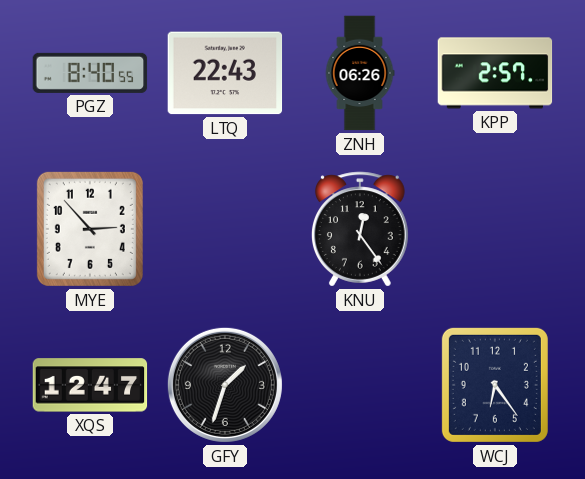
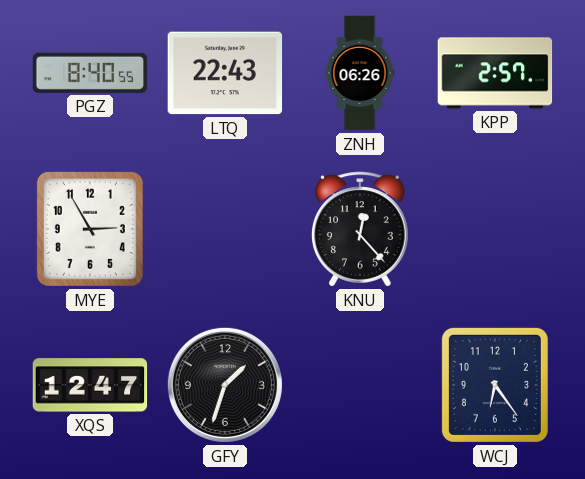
MYE: 2:53 -> 2:55
KNU: 12:24 -> 12:23
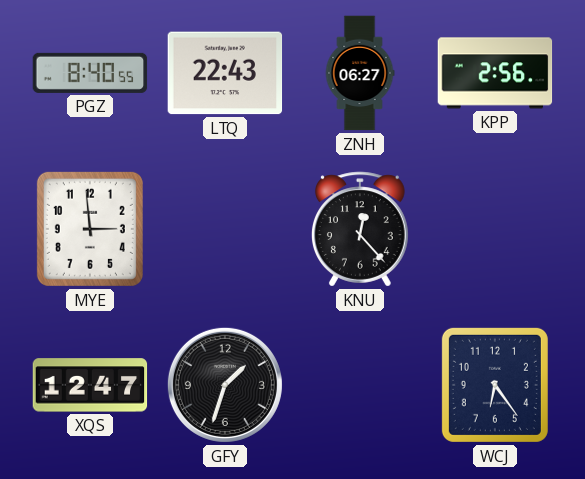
ZNH: 06:26 -> 06:27
KPP: 2:57 -> 2:56
MYE: 2:55 -> 2:59
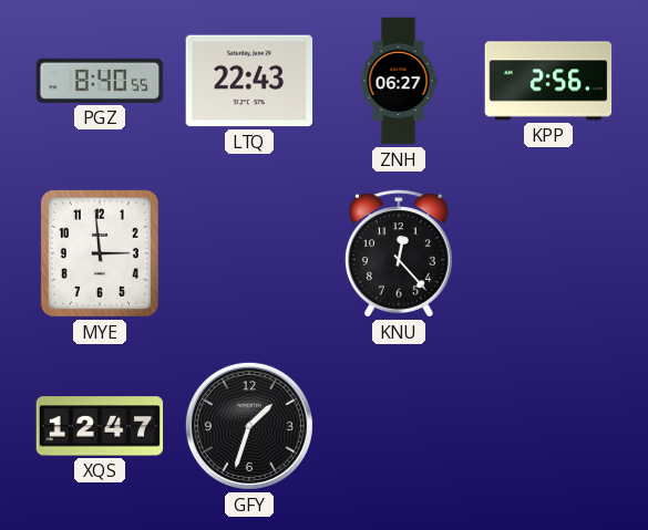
WCJ: 6:24 -> none
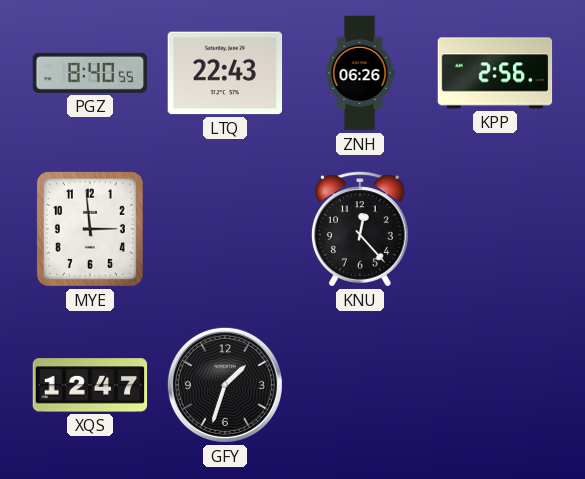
ZNH: 06:27 -> 06:26
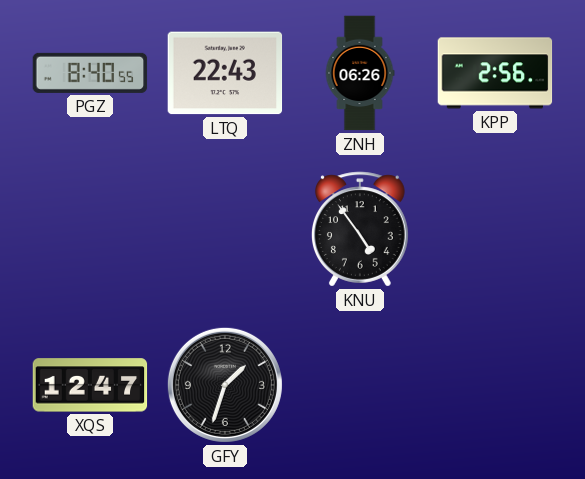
MYE: 2:59 -> none
KNU: 12:23 -> 4:54
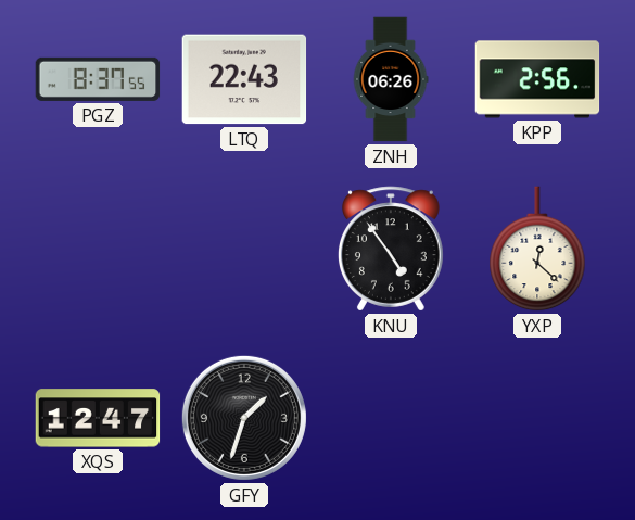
PGZ: 8:40 -> 8:37
YXP: none -> 12:22
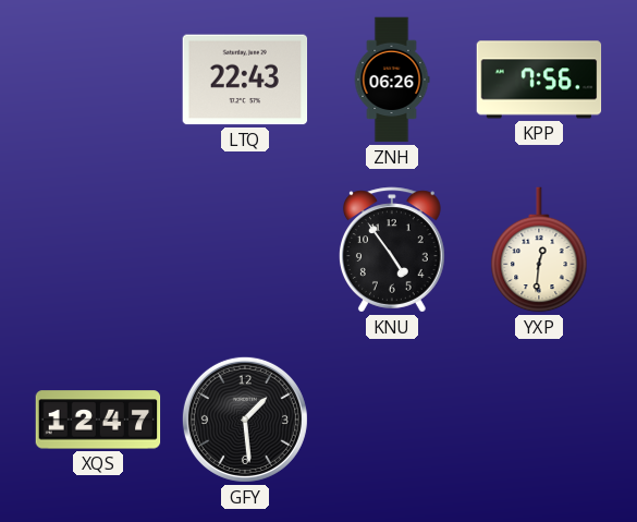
PGZ: 8:37 -> none
KPP: 2:56 -> 7:56
YXP: 12:22 -> 12:31
GFY: 1:33 -> 1:29
